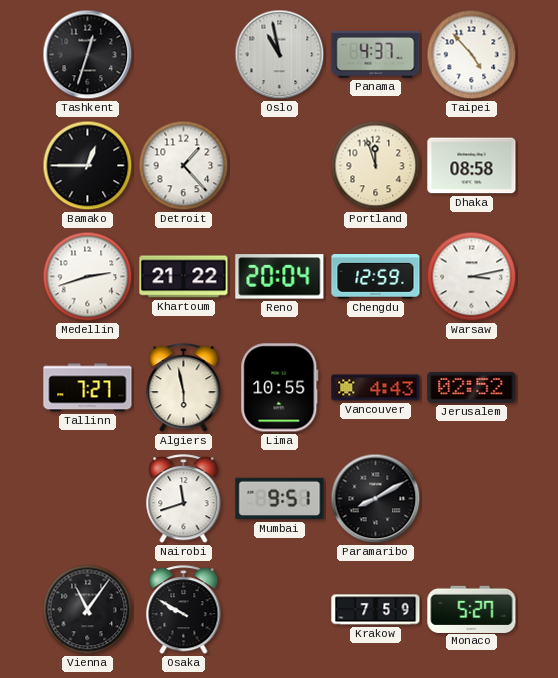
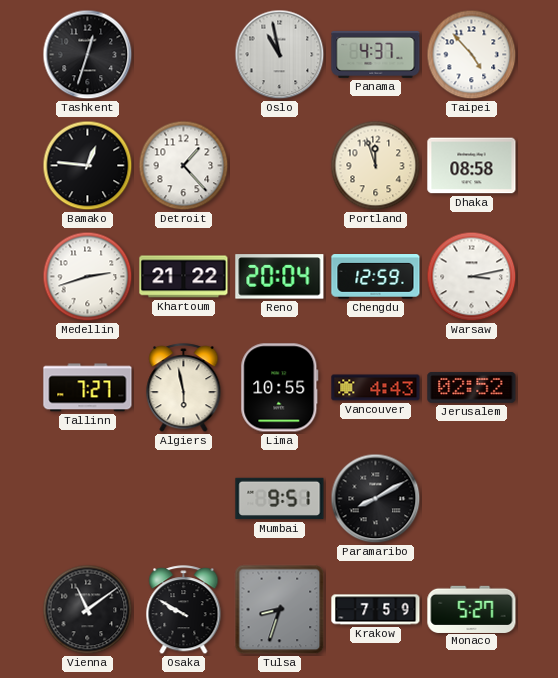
Bamako: 12:45 -> 12:46
Nairobi: 11:42 -> none
Vienna: 11:06 -> 11:09
Tulsa: none -> 8:33
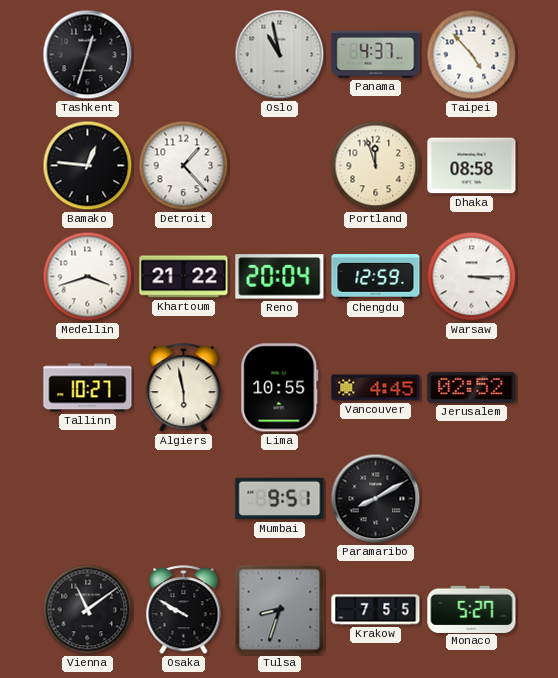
Medellin: 2:42 -> 3:42
Warsaw: 3:13 -> 3:15
Tallinn: 7:27 -> 10:27
Vancouver: 4:43 -> 4:45
Krakow: 7:59 -> 7:55
